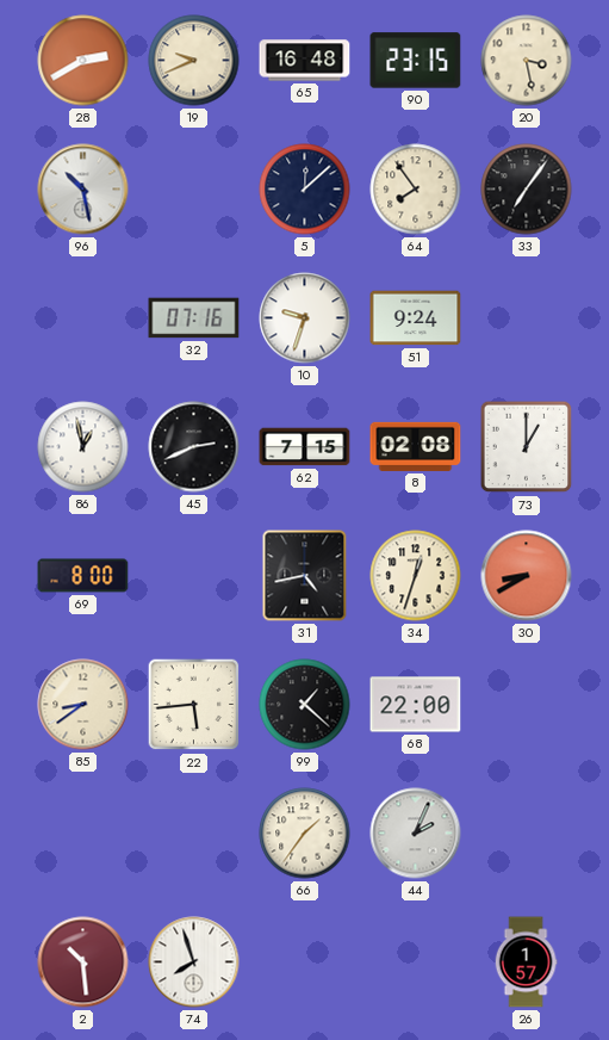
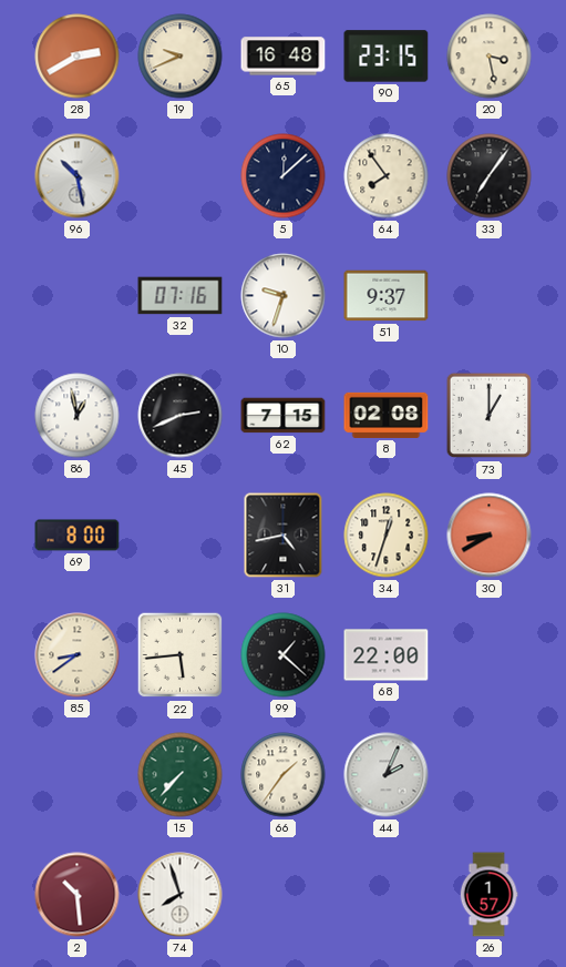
51: 9:24 -> 9:37
15: none -> 7:37
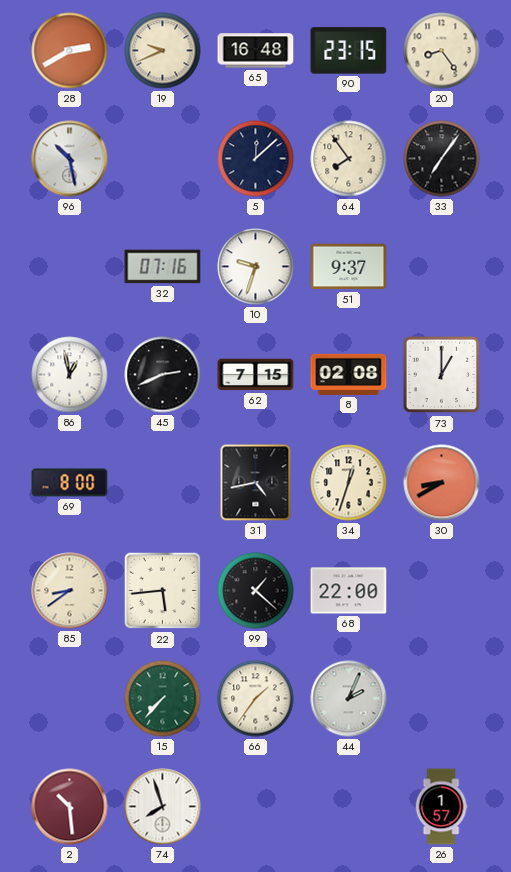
20: 3:28 -> 8:24
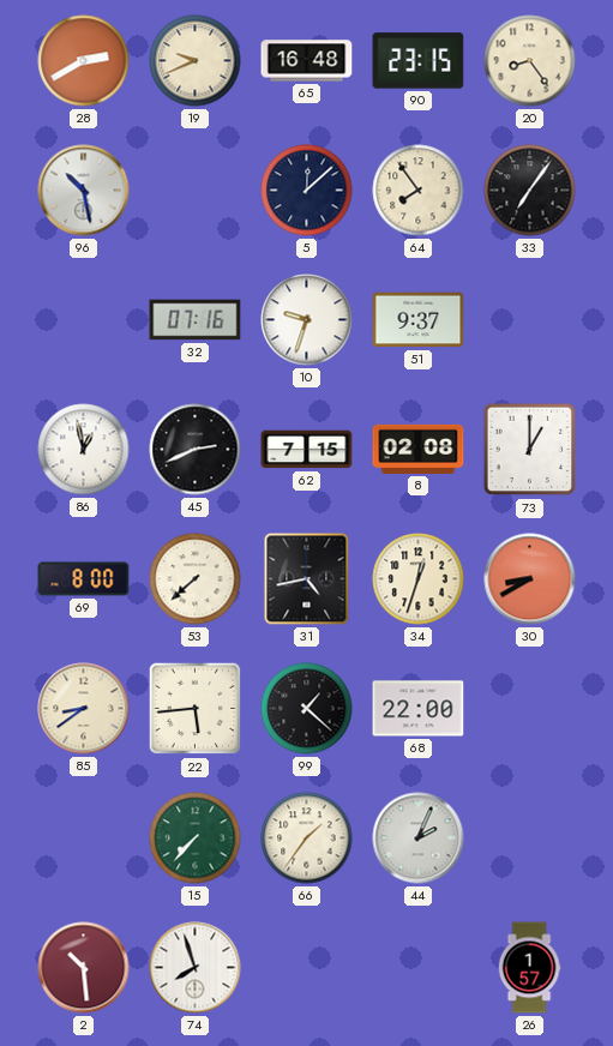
53: none -> 7:38
